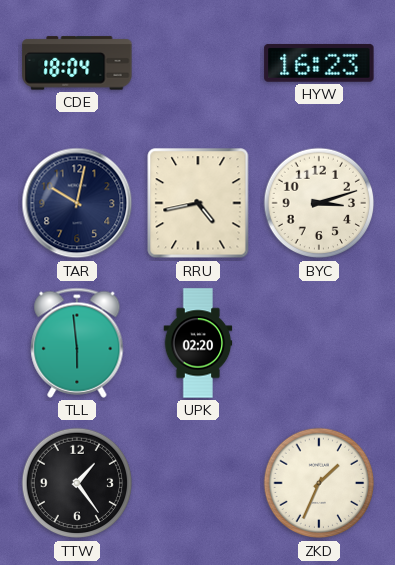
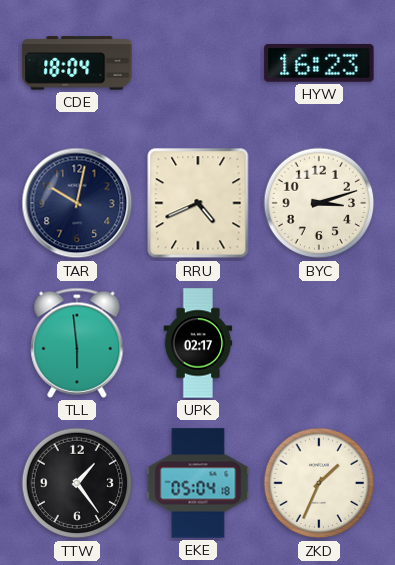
RRU: 4:43 -> 4:41
UPK: 02:20 -> 02:17
EKE: none -> 05:04
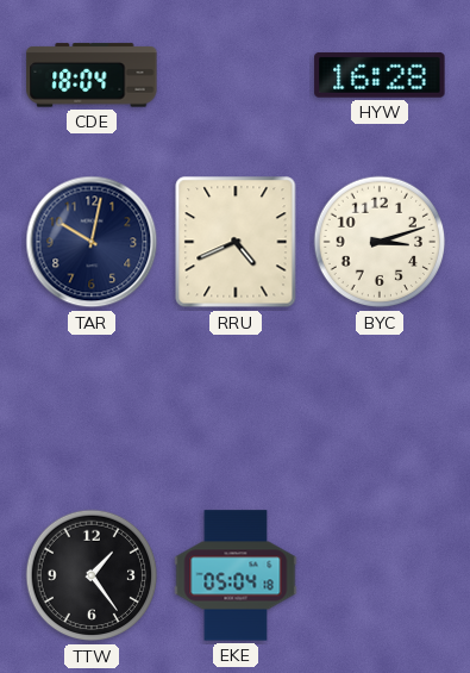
HYW: 16:23 -> 16:28
TLL: 5:59 -> none
UPK: 02:17 -> none
ZKD: 1:34 -> none
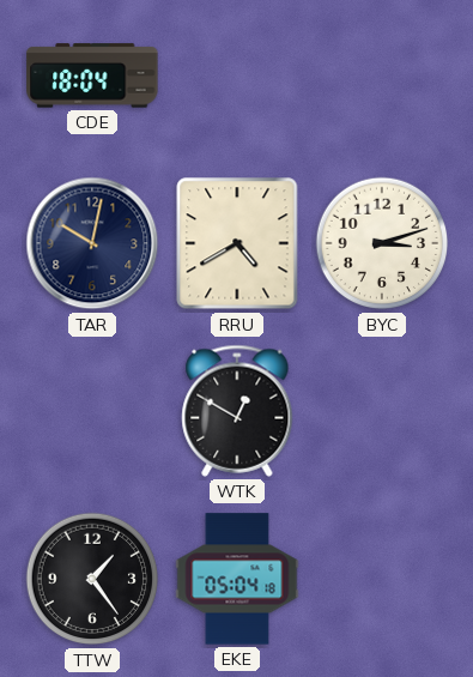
HYW: 16:28 -> none
RRU: 4:41 -> 4:40
WTK: none -> 12:50
